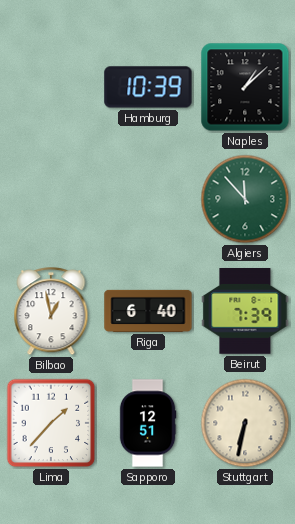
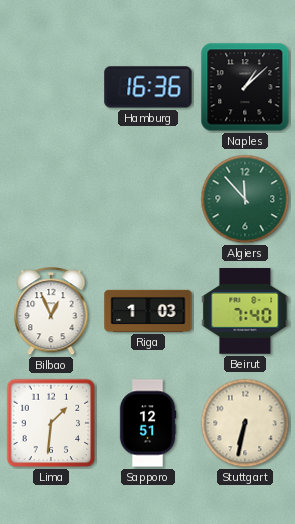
Hamburg: 10:39 -> 16:36
Bilbao: 12:58 -> 12:56
Riga: 6:40 -> 1:03
Beirut: 7:39 -> 7:40
Lima: 1:37 -> 1:31
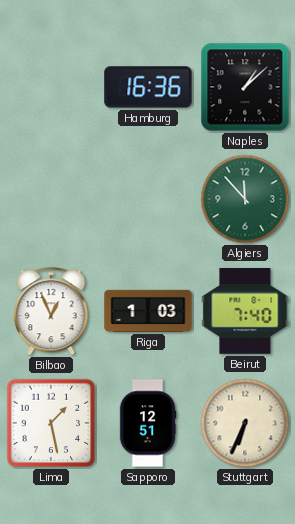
Lima: 1:31 -> 1:28
Stuttgart: 6:32 -> 6:34
